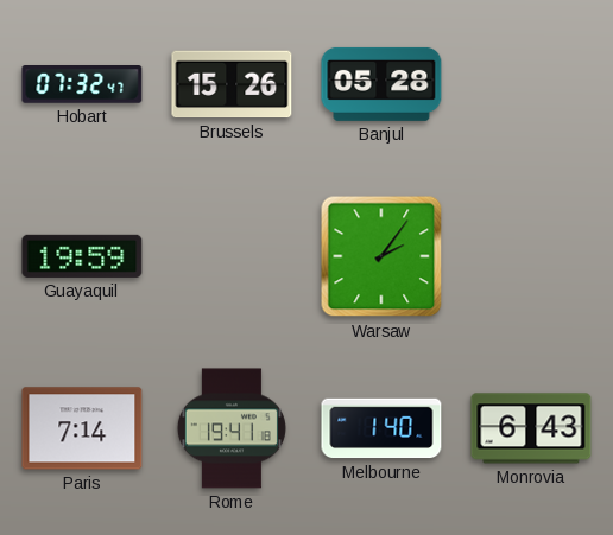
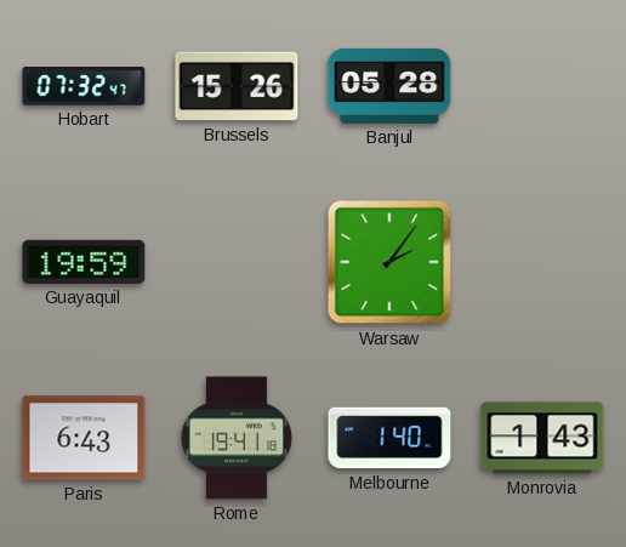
Paris: 7:14 -> 6:43
Monrovia: 6:43 -> 1:43
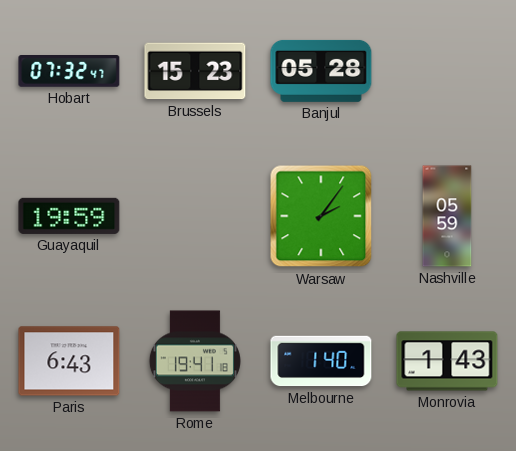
Brussels: 15:26 -> 15:23
Nashville: none -> 05:59
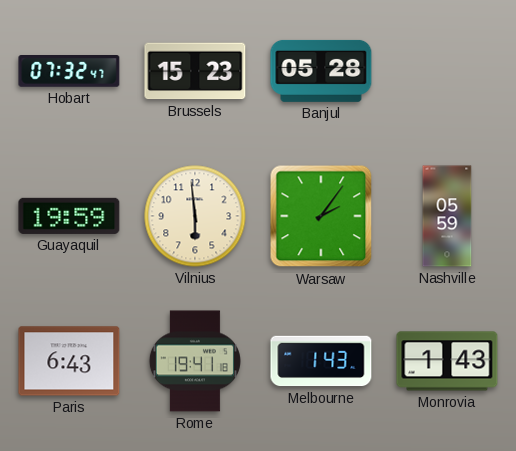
Vilnius: none -> 5:59
Melbourne: 1:40 -> 1:43
